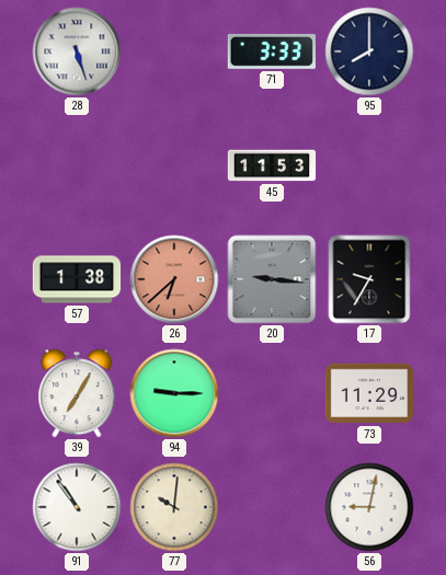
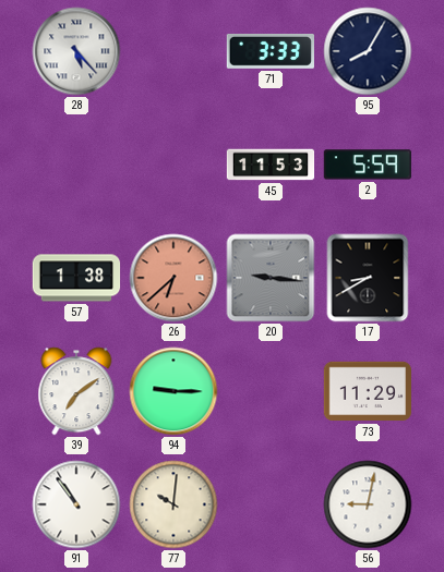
28: 5:27 -> 5:23
95: 8:00 -> 8:05
2: none -> 5:59
17: 9:35 -> 8:40
39: 7:05 -> 7:09
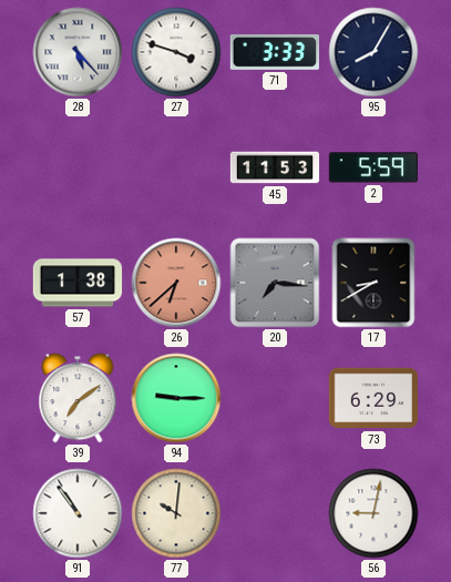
27: none -> 3:48
20: 9:16 -> 7:16
73: 11:29 -> 6:29
